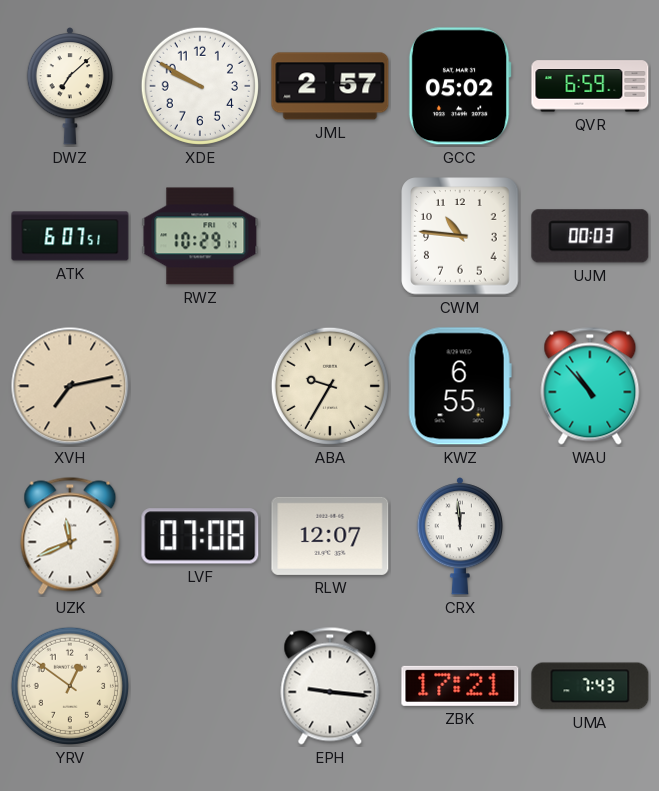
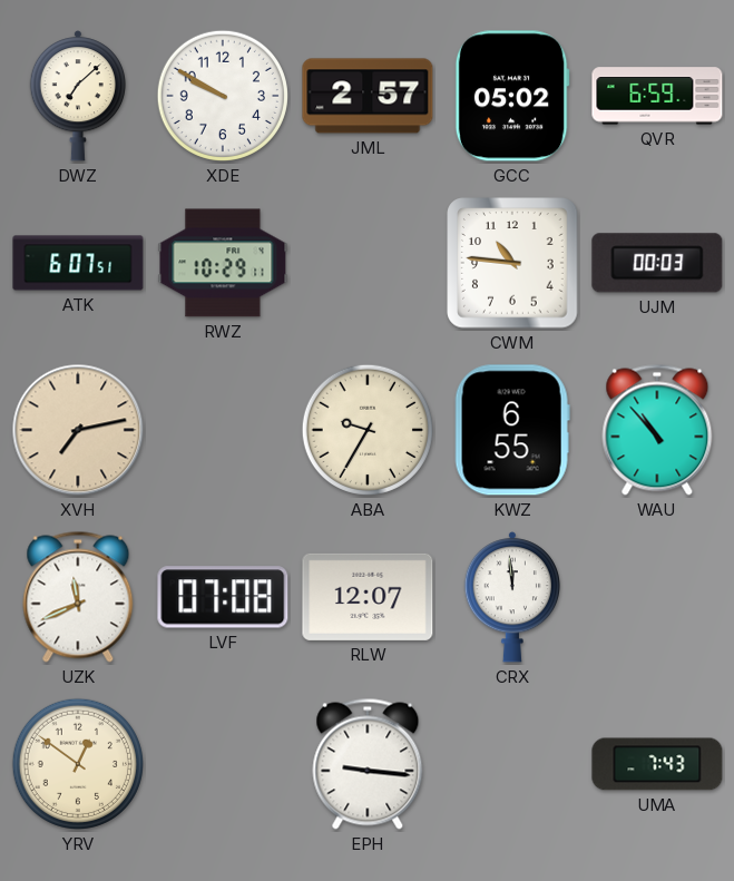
ZBK: 17:21 -> none
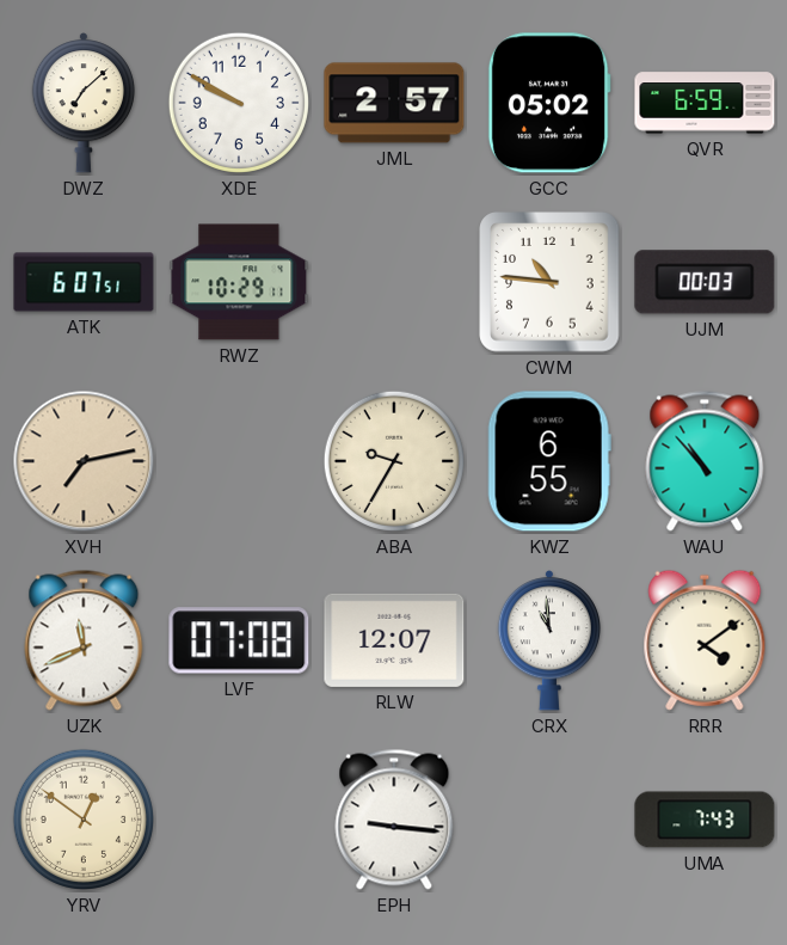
CRX: 11:59 -> 10:59
RRR: none -> 4:09
